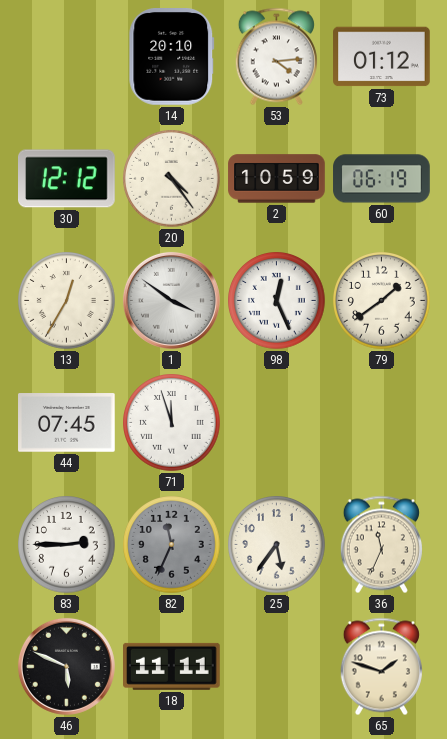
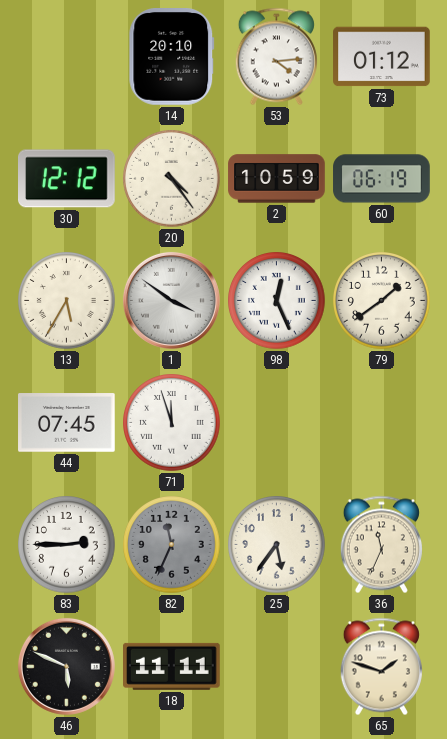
13: 12:35 -> 5:35
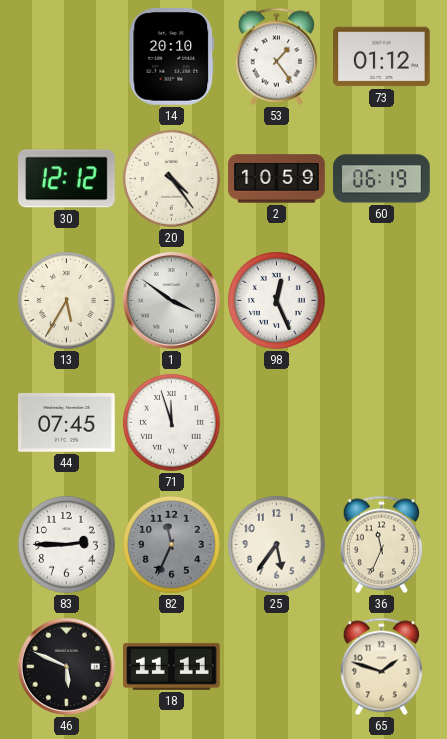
53: 4:14 -> 1:24
79: 1:39 -> none
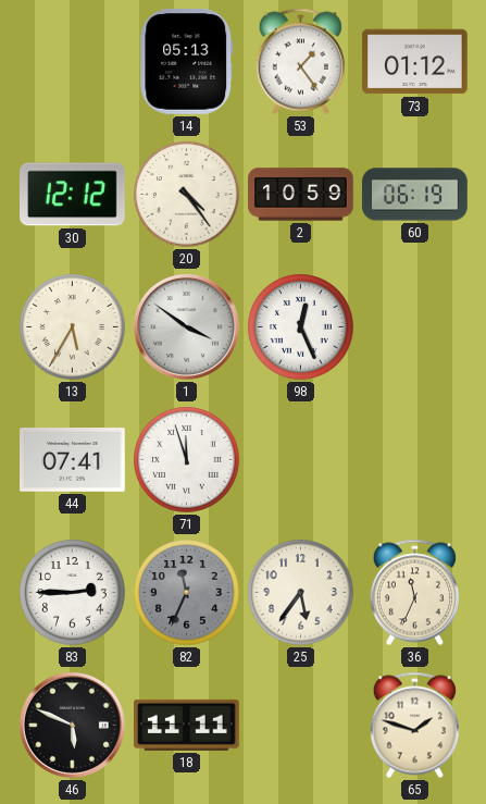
14: 20:10 -> 05:13
44: 07:45 -> 07:41
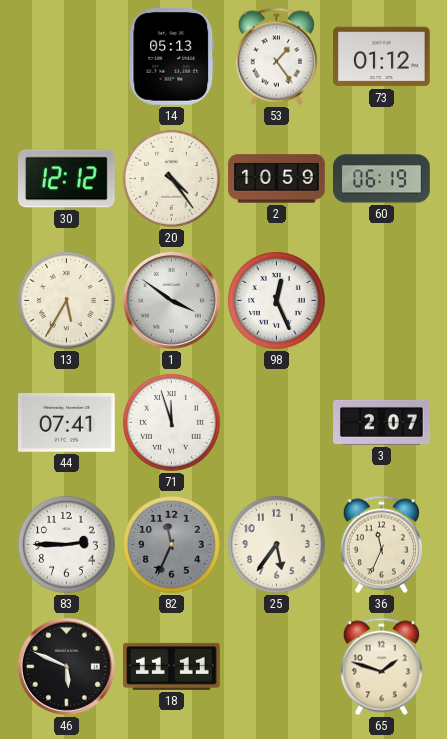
3: none -> 2:07
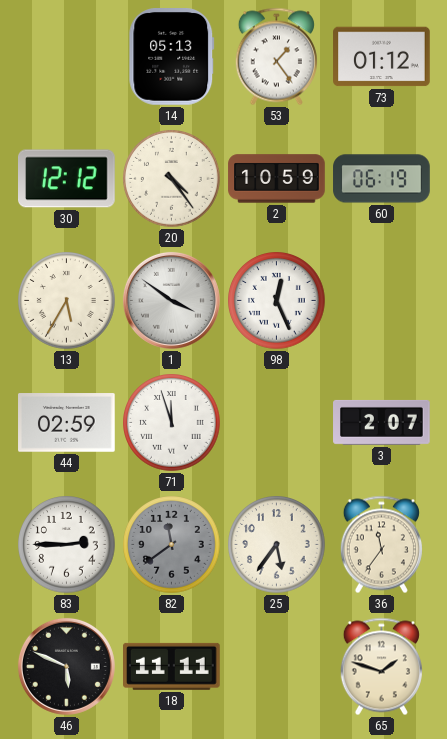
44: 07:41 -> 02:59
82: 11:34 -> 11:39
36: 11:34 -> 11:36
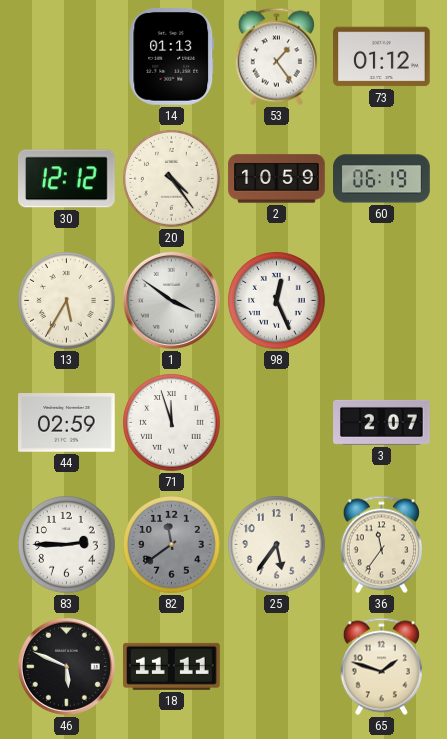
14: 05:13 -> 01:13
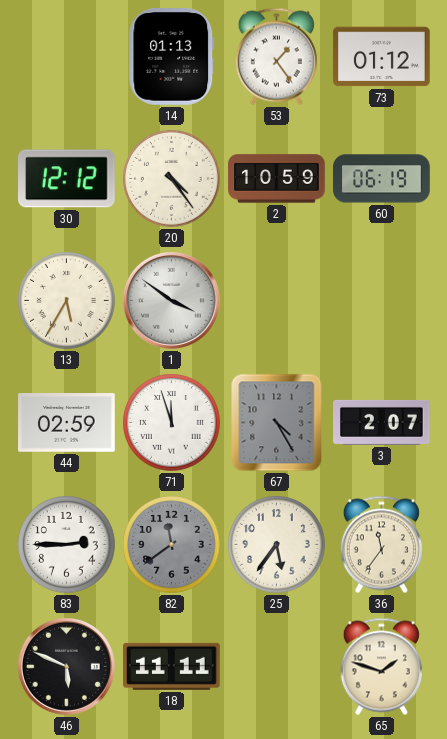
98: 12:26 -> none
67: none -> 4:25
